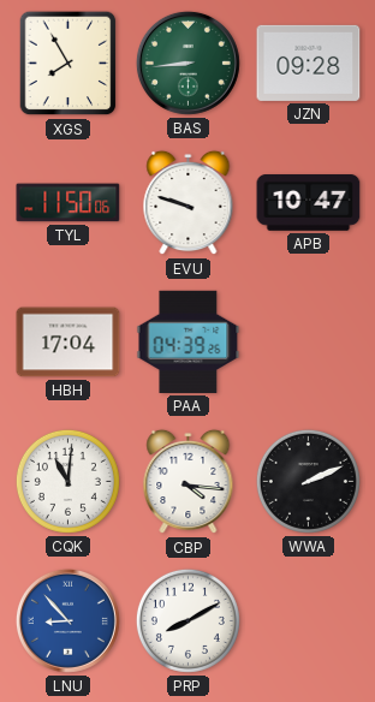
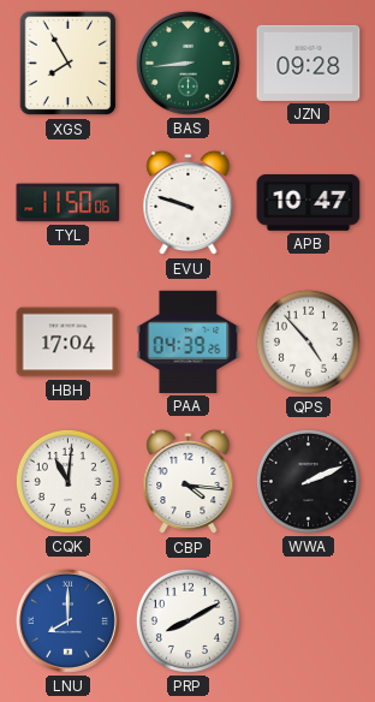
QPS: none -> 4:53
LNU: 8:53 -> 8:00
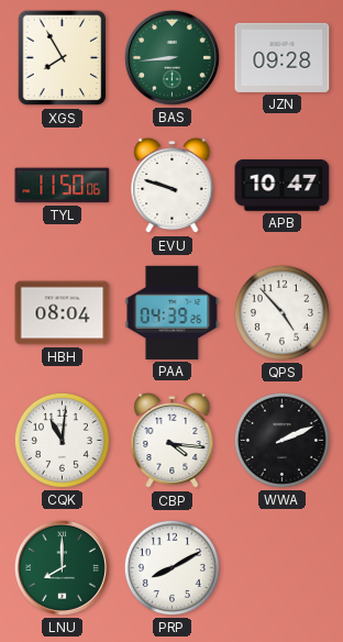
HBH: 17:04 -> 08:04
LNU dial: blue -> green
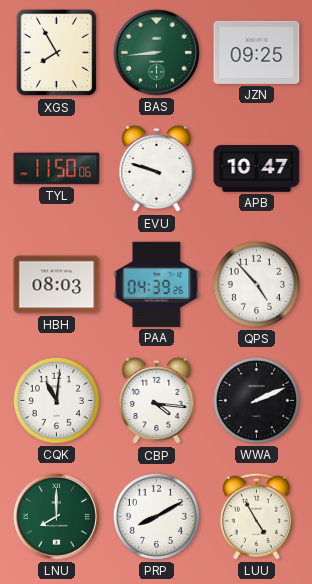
JZN: 09:28 -> 09:25
HBH: 08:04 -> 08:03
LUU: none -> 4:55
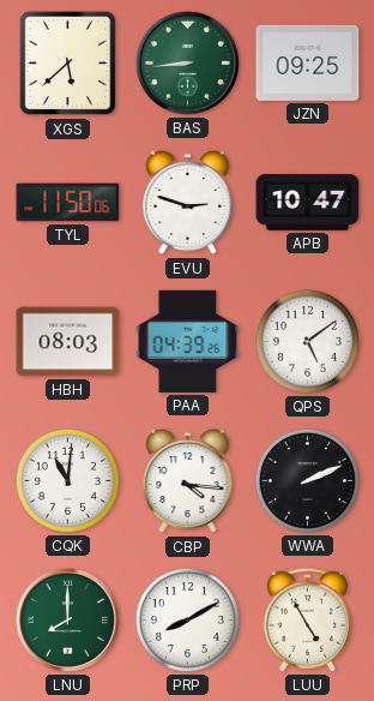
XGS: 7:55 -> 5:38
EVU: 9:48 -> 2:48
QPS: 4:53 -> 5:09
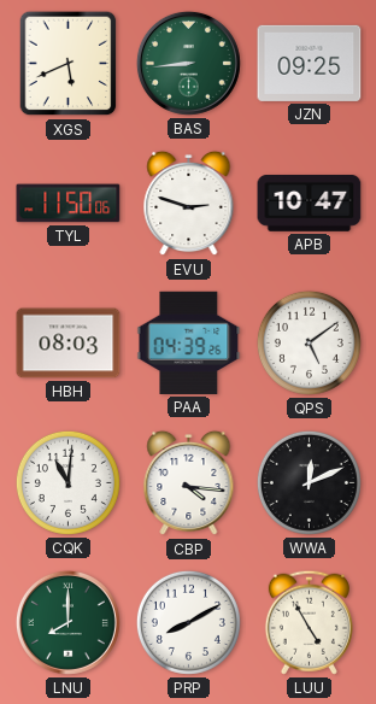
XGS: 5:38 -> 5:41
WWA: 2:11 -> 12:11
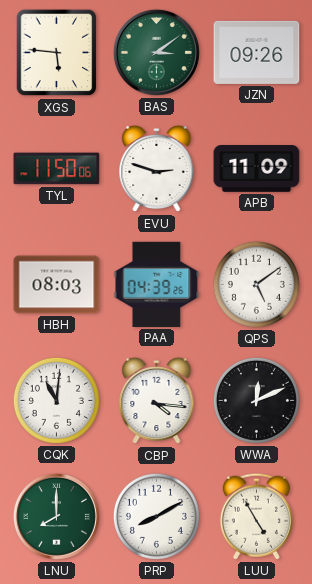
XGS: 5:41 -> 5:46
BAS: 8:44 -> 3:09
JZN: 09:25 -> 09:26
APB: 10:47 -> 11:09
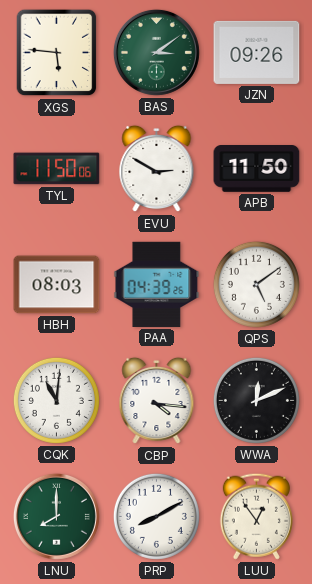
EVU: 2:48 -> 2:50
APB: 11:09 -> 11:50
LUU: 4:55 -> 12:54
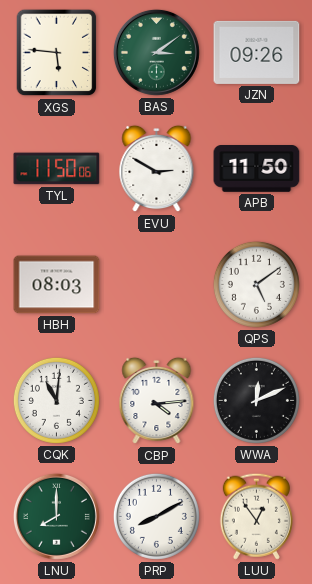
PAA: 04:39 -> none
CBP: 4:16 -> 4:14
